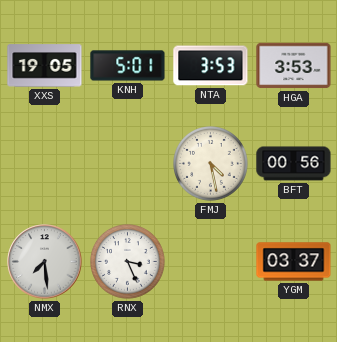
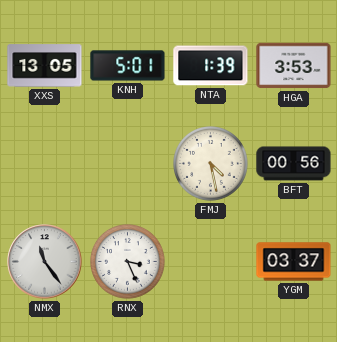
XXS: 19:05 -> 13:05
NTA: 3:53 -> 1:39
NMX: 7:29 -> 11:24
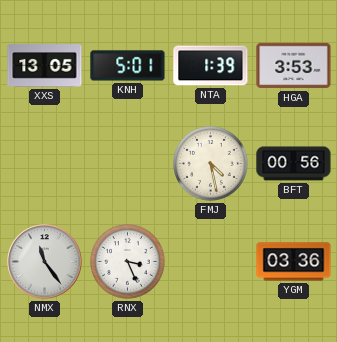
YGM: 03:37 -> 03:36
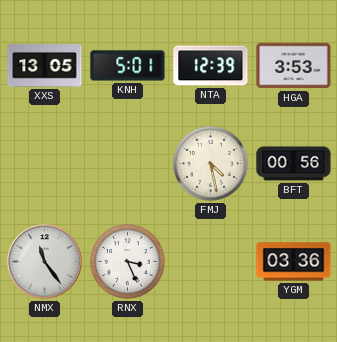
NTA: 1:39 -> 12:39
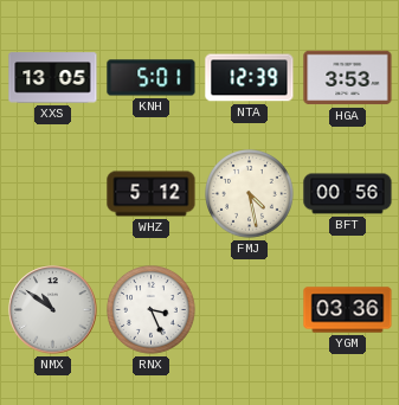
WHZ: none -> 5:12
NMX: 11:24 -> 10:51
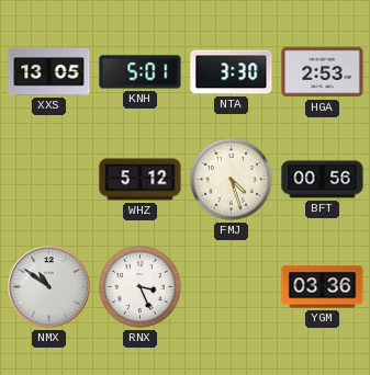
NTA: 12:39 -> 3:30
HGA: 3:53 -> 2:53
FMJ: 4:28 -> 4:27
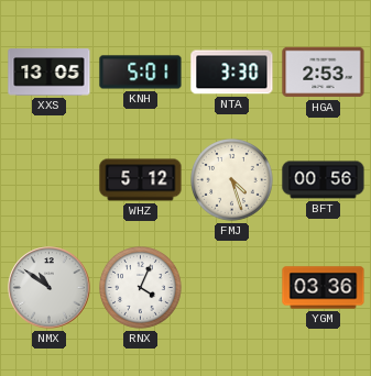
RNX: 3:26 -> 4:04
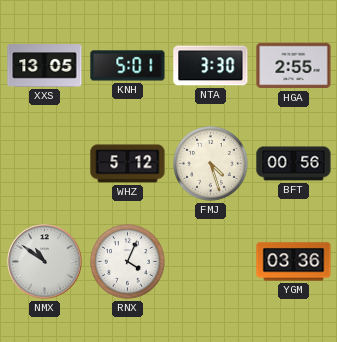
HGA: 2:53 -> 2:55
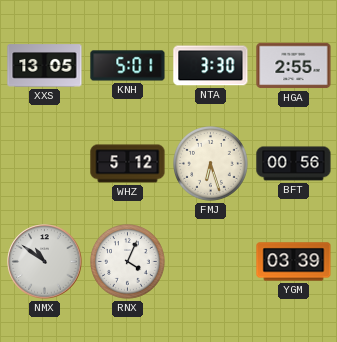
FMJ: 4:27 -> 6:27
YGM: 03:36 -> 03:39
